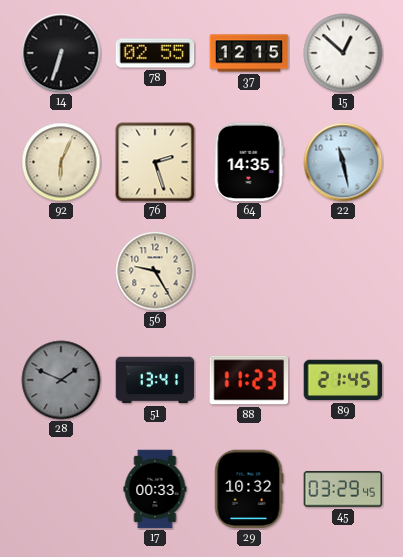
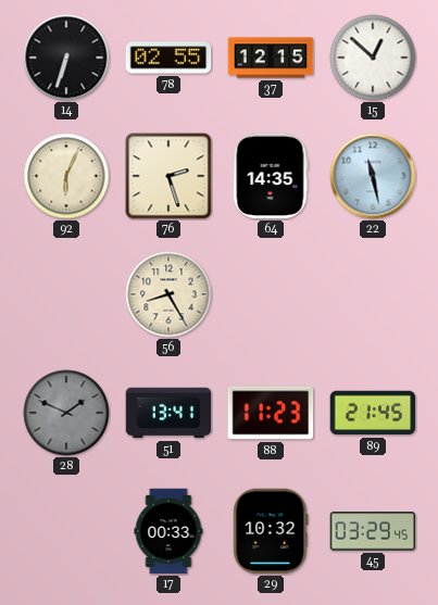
56: 9:25 -> 8:25
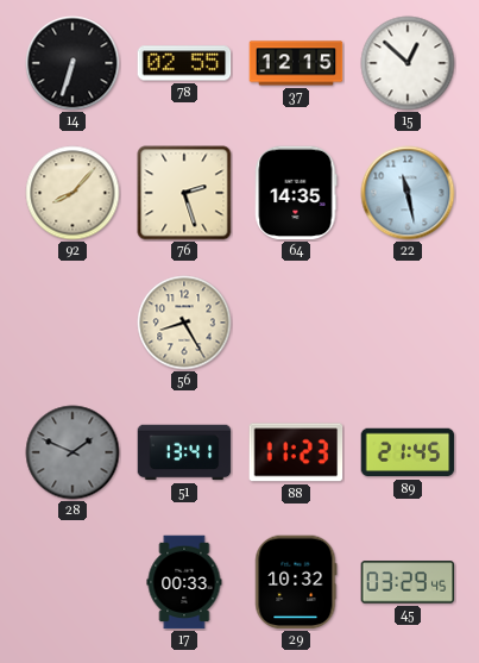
92: 6:04 -> 8:07
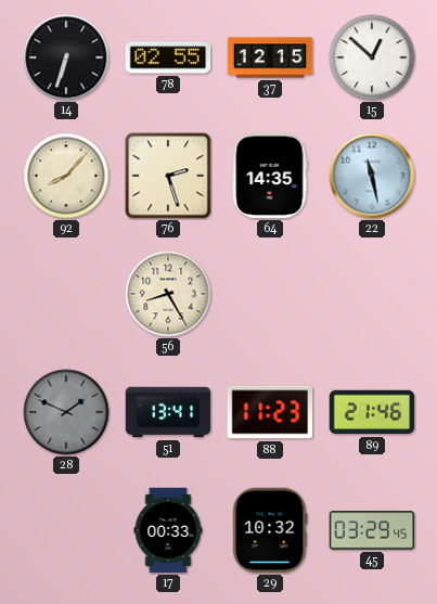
89: 21:45 -> 21:46
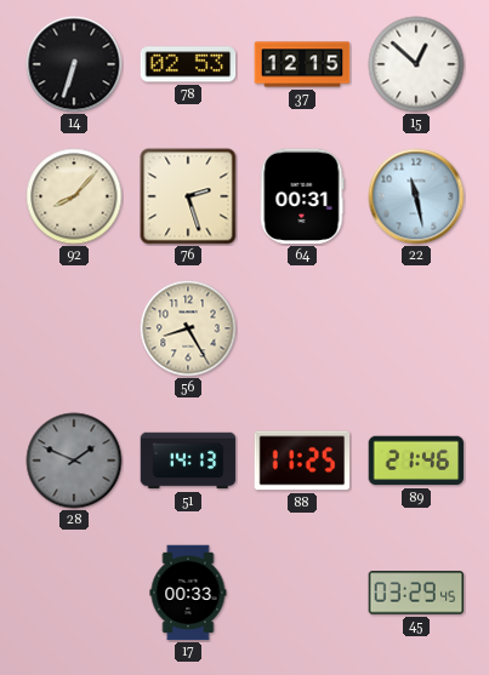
78: 02:55 -> 02:53
64: 14:35 -> 00:31
51: 13:41 -> 14:13
88: 11:23 -> 11:25
29: 10:32 -> none
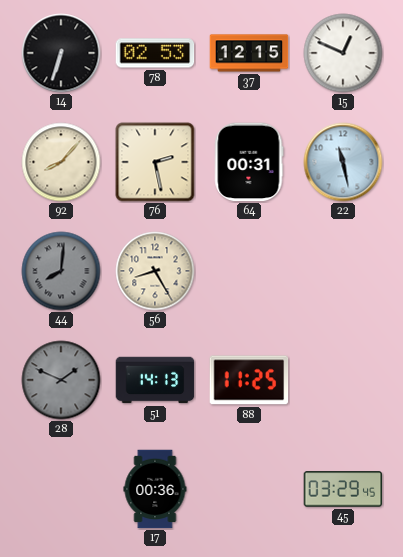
15: 12:52 -> 12:49
76: 2:27 -> 2:28
44: none -> 8:01
89: 21:46 -> none
17: 00:33 -> 00:36
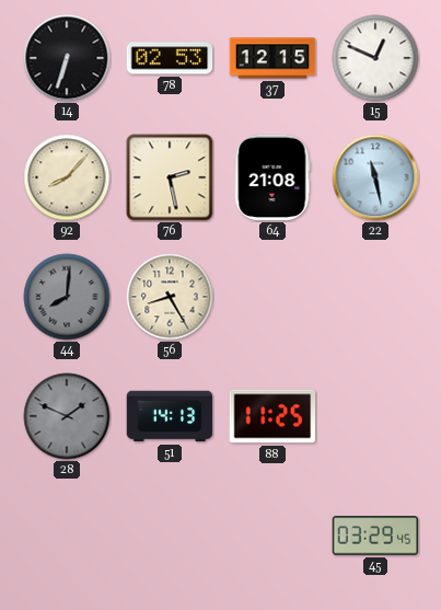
64: 00:31 -> 21:08
17: 00:36 -> none
